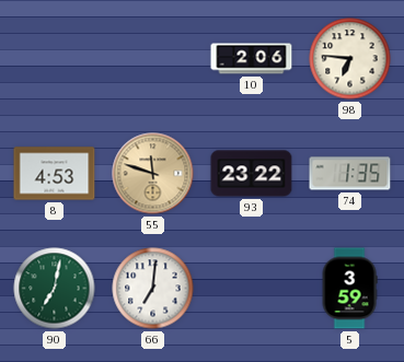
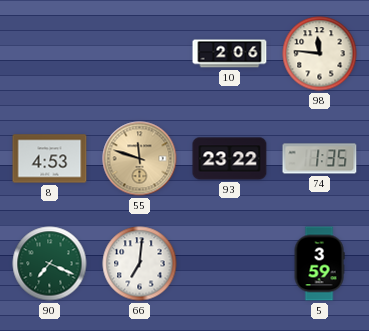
98: 6:46 -> 11:46
90: 7:02 -> 7:19
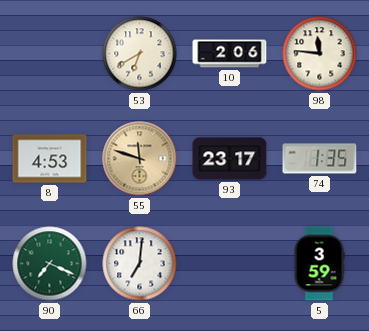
53: none -> 6:40
93: 23:22 -> 23:17
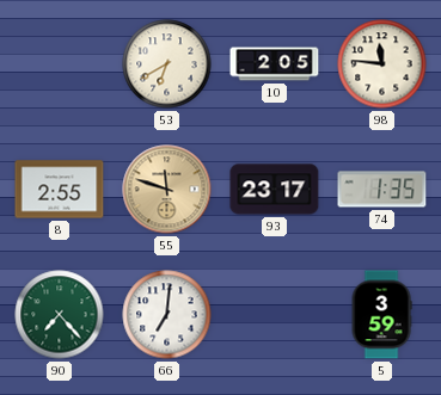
10: 2:06 -> 2:05
8: 4:53 -> 2:55
90: 7:19 -> 7:23
